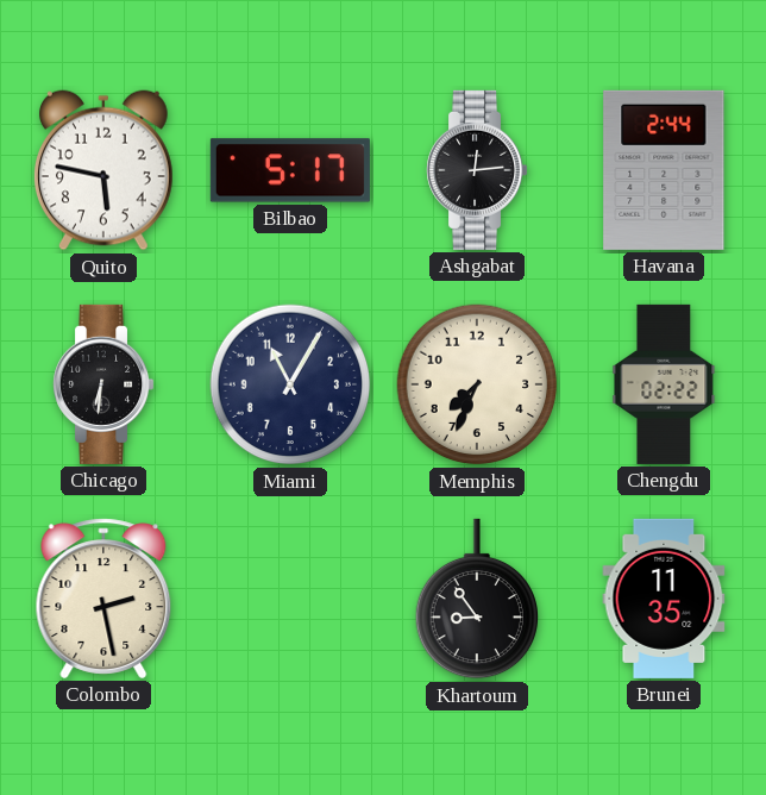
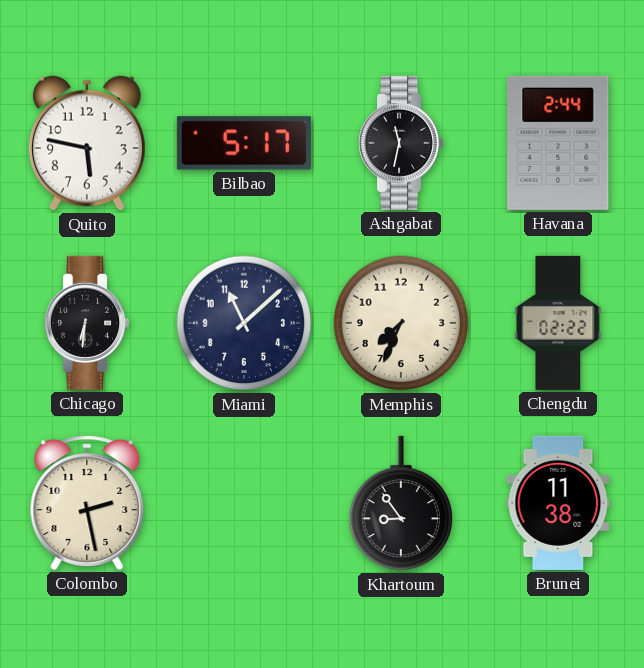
Ashgabat: 12:14 -> 11:32
Miami: 11:05 -> 11:08
Brunei: 11:35 -> 11:38
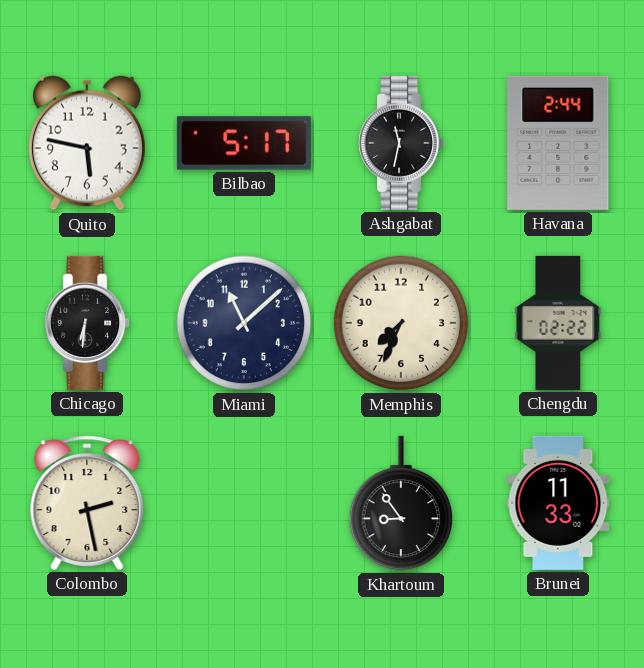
Brunei: 11:38 -> 11:33
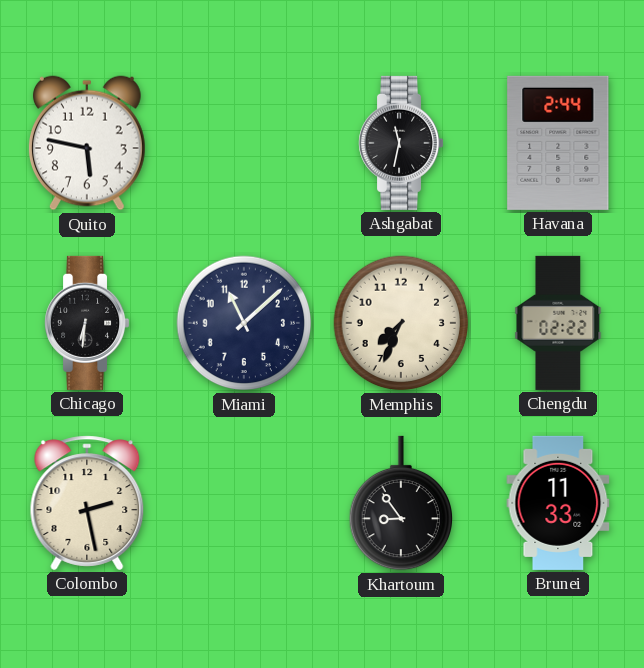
Bilbao: 5:17 -> none
